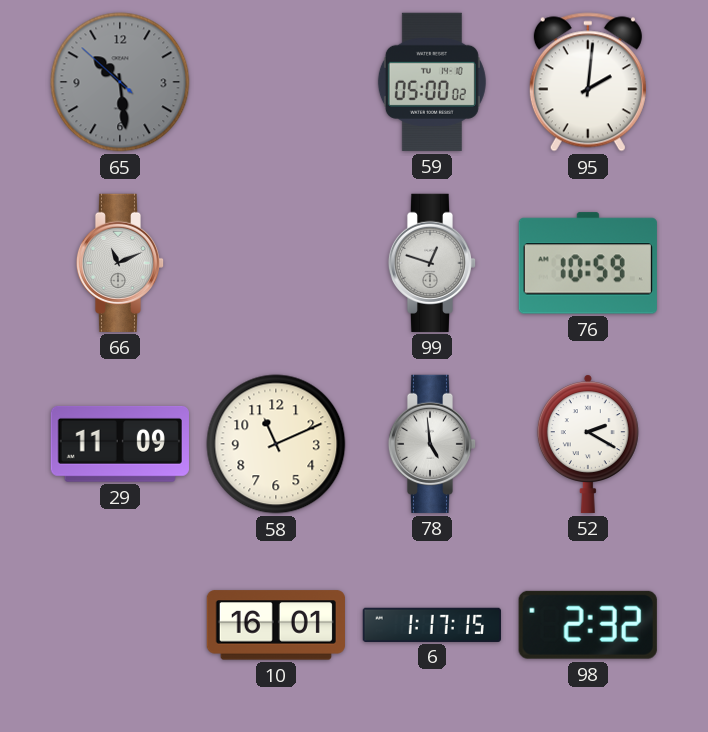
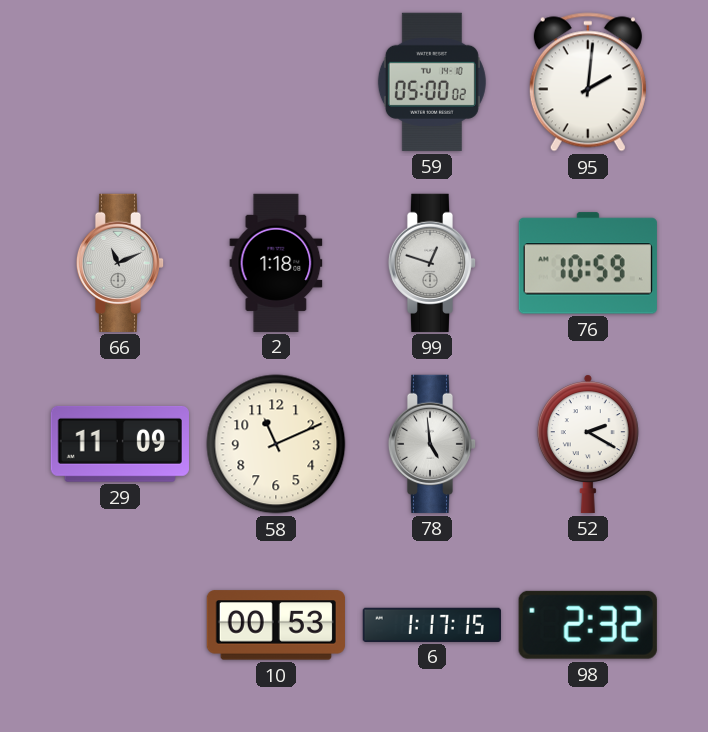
65: 10:28 -> none
2: none -> 1:18
10: 16:01 -> 00:53
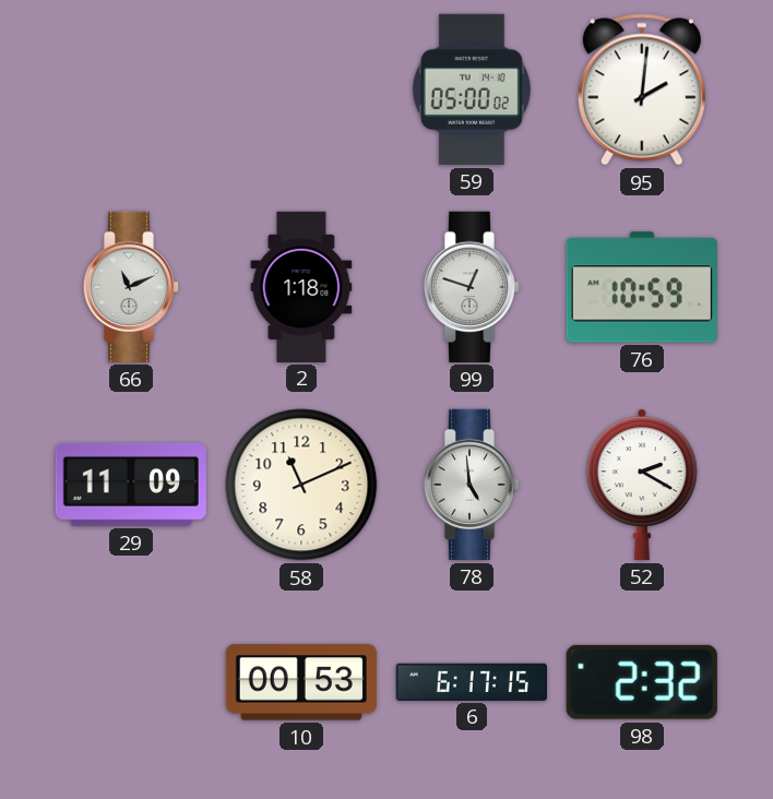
6: 1:17 -> 6:17
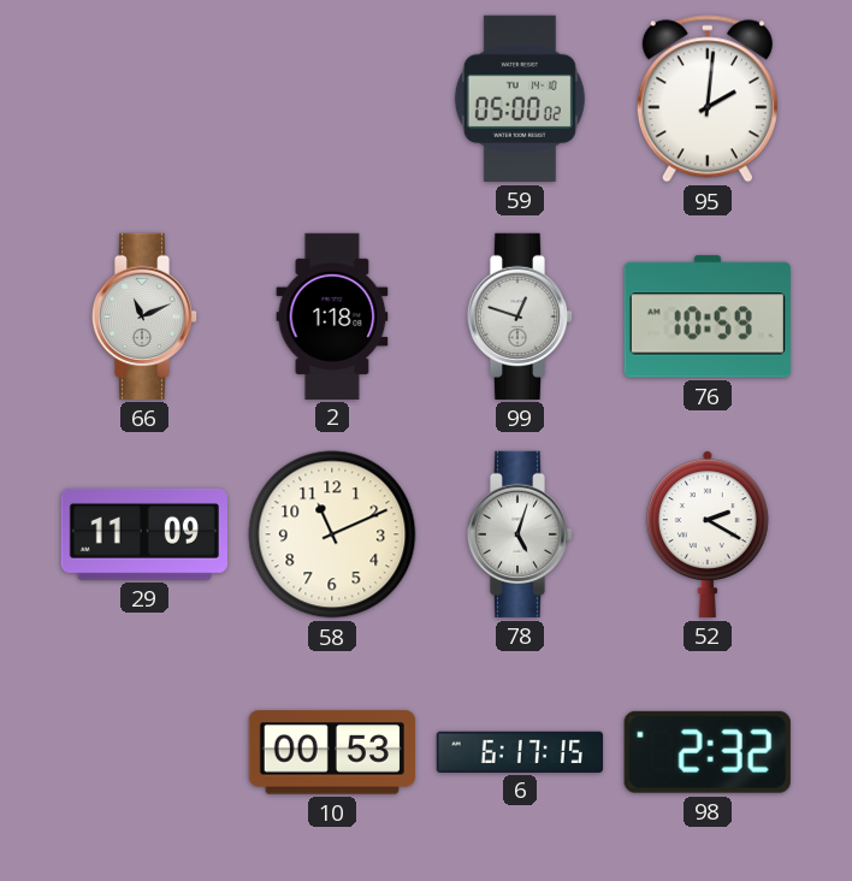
78: 4:59 -> 5:03
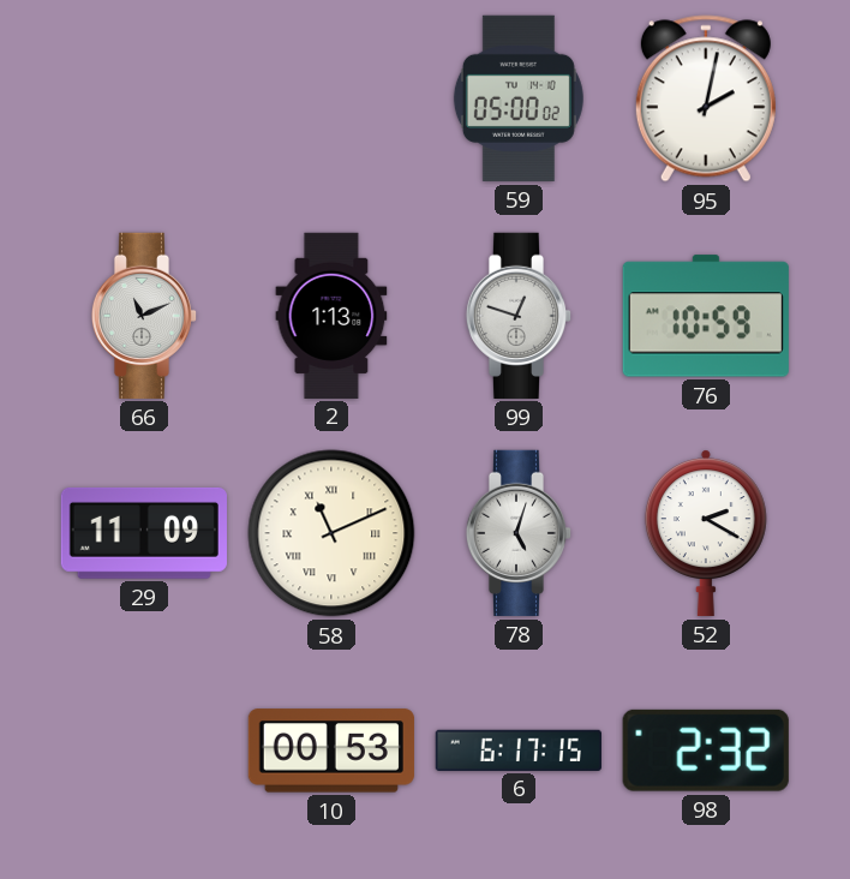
95: 2:01 -> 2:02
2: 1:18 -> 1:13
58 numerals: Arabic -> Roman
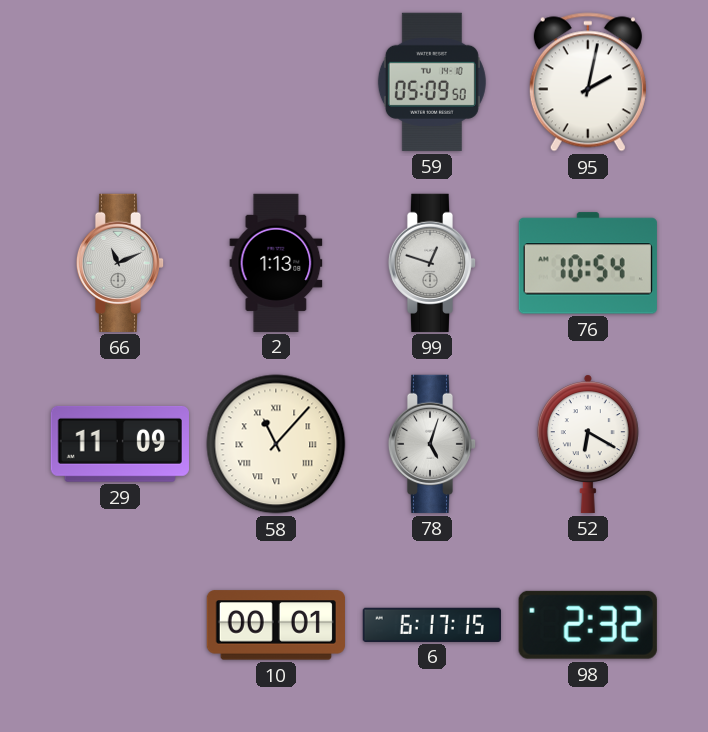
59: 05:00 -> 05:09
76: 10:59 -> 10:54
58: 11:11 -> 11:07
52: 2:20 -> 6:20
10: 00:53 -> 00:01
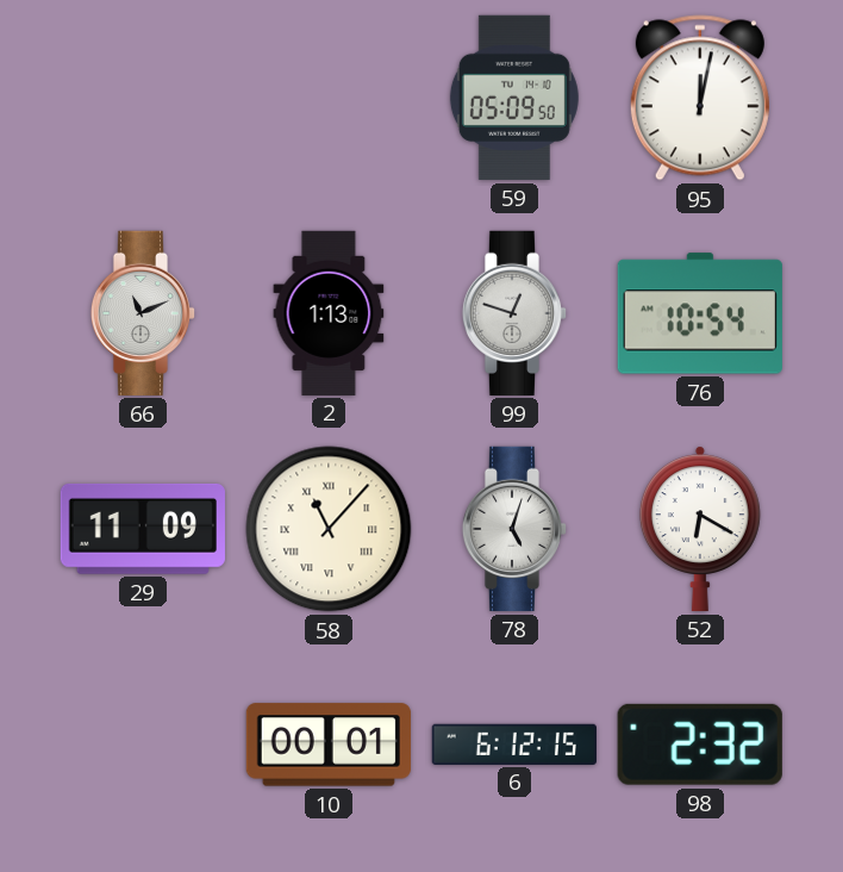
95: 2:02 -> 12:02
6: 6:17 -> 6:12
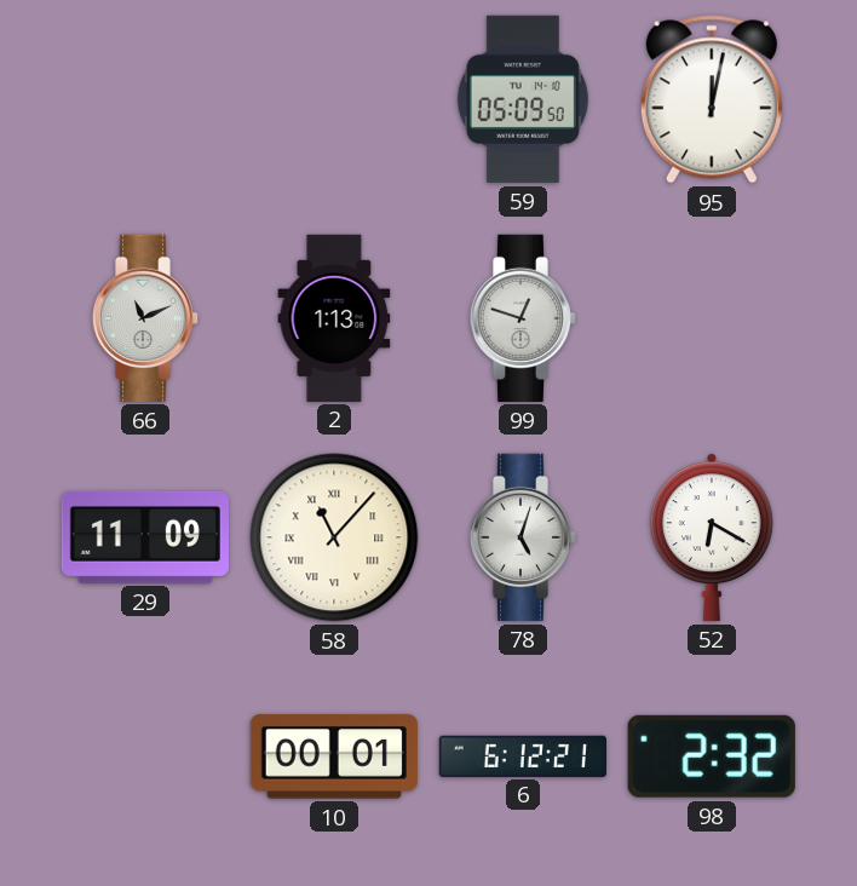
76: 10:54 -> none
6: 6:12:15 -> 6:12:21
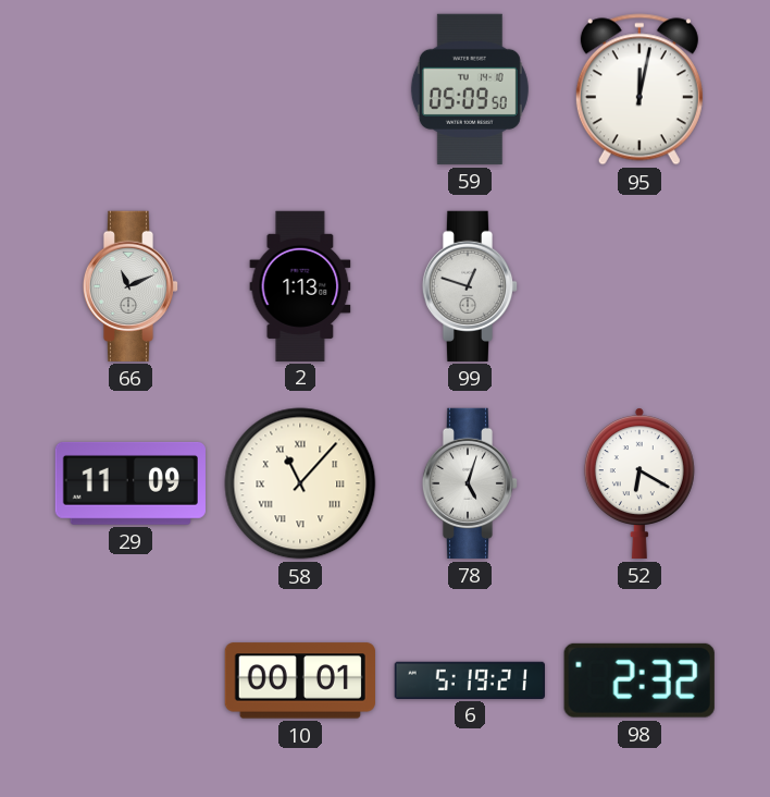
6: 6:12 -> 5:19
